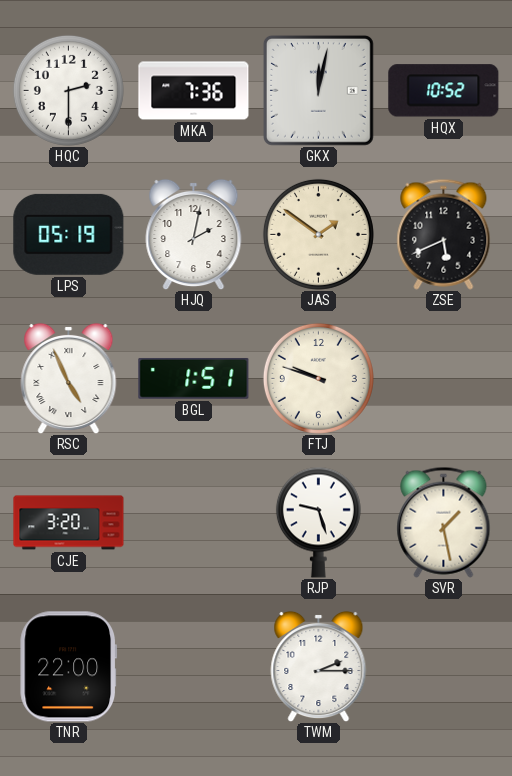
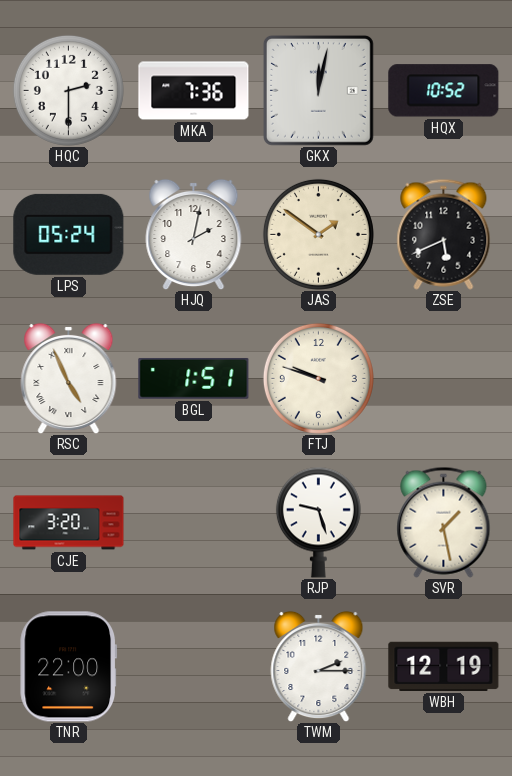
LPS: 05:19 -> 05:24
WBH: none -> 12:19
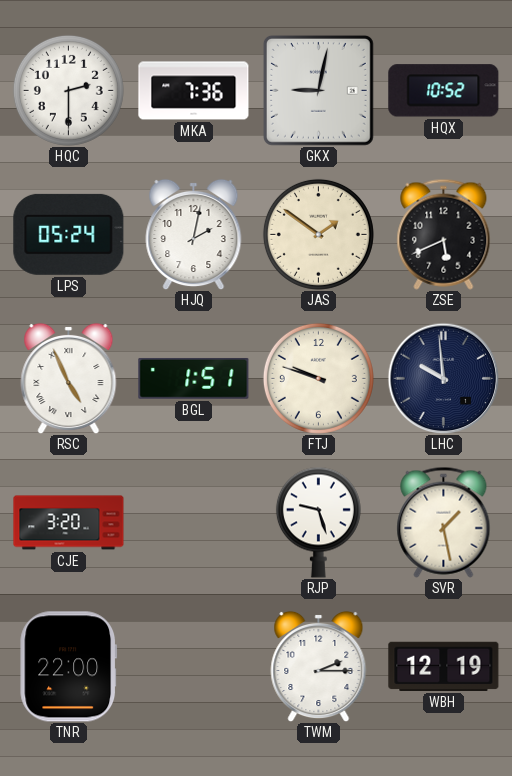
GKX: 12:02 -> 9:02
LHC: none -> 9:59
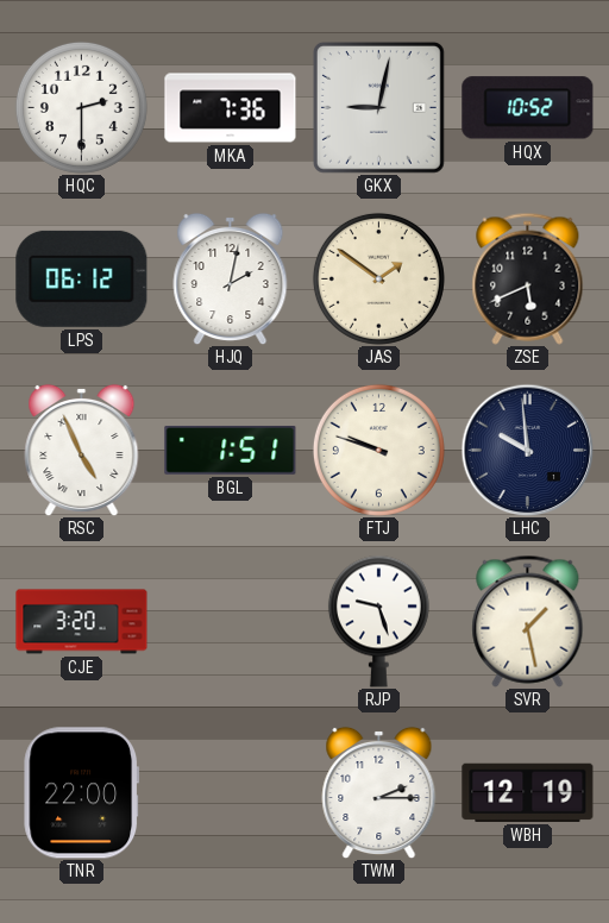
LPS: 05:24 -> 06:12
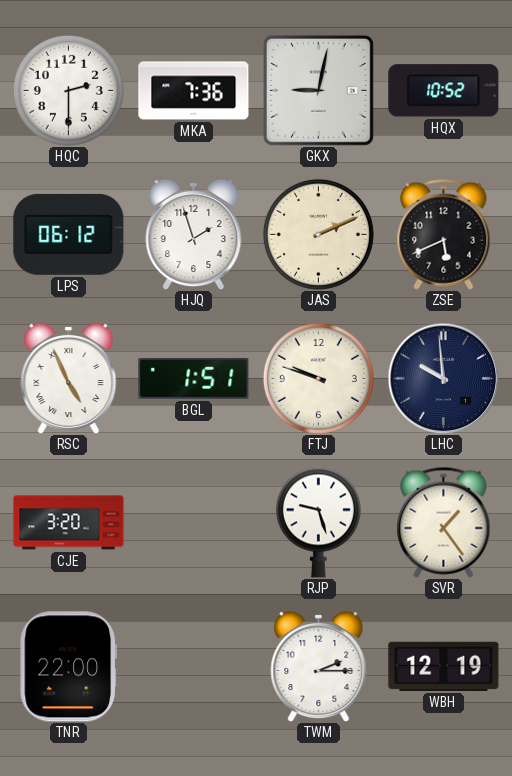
HJQ: 2:02 -> 1:57
JAS: 1:51 -> 2:11
SVR: 1:28 -> 1:24
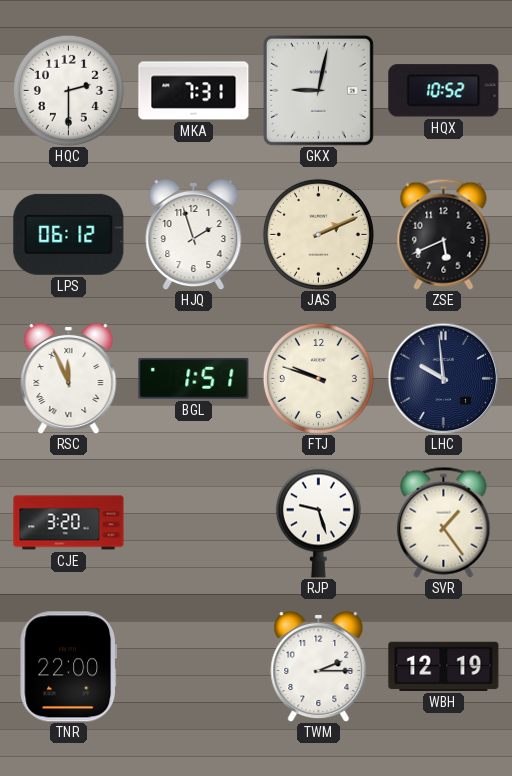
MKA: 7:36 -> 7:31
RSC: 4:56 -> 11:56
